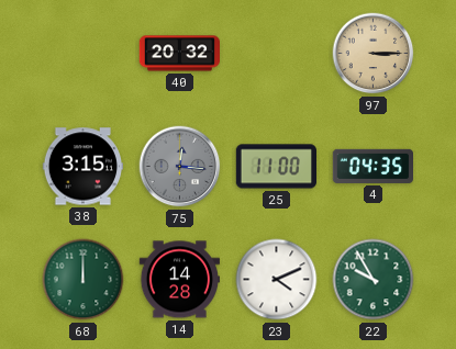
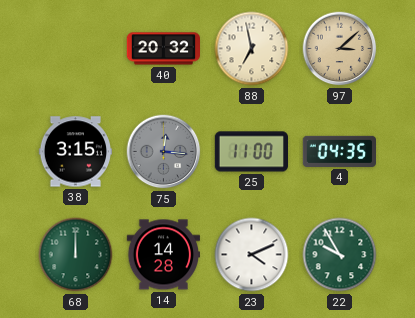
88: none -> 6:58
97: 3:15 -> 3:08
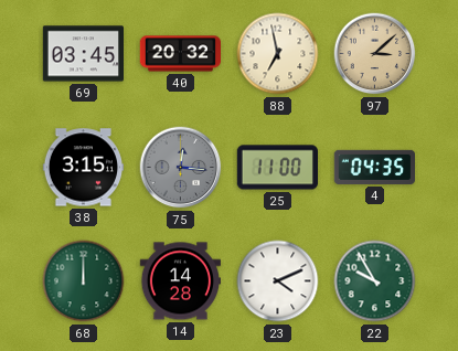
69: none -> 03:45
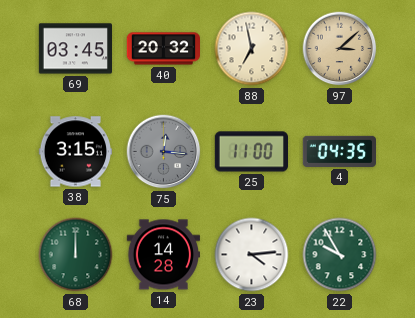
23: 4:11 -> 4:14
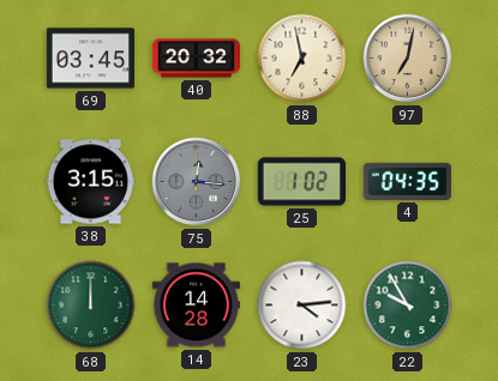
97: 3:08 -> 7:02
25: 11:00 -> 1:02
